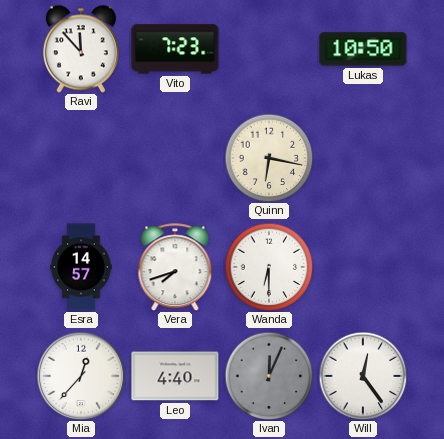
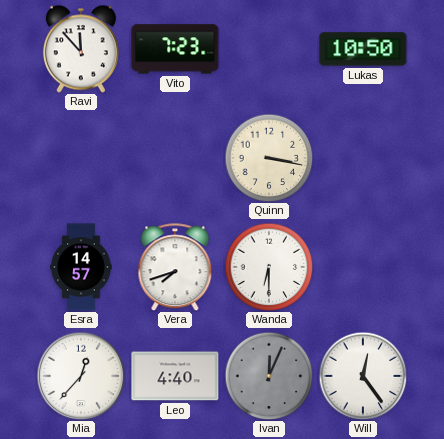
Quinn: 6:17 -> 3:17
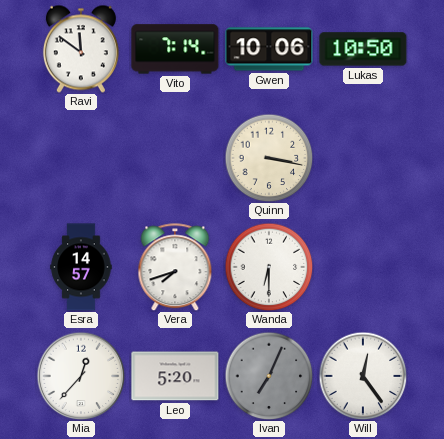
Ravi: 11:53 -> 11:51
Vito: 7:23 -> 7:14
Gwen: none -> 10:06
Leo: 4:40 -> 5:20
Ivan: 12:04 -> 7:04
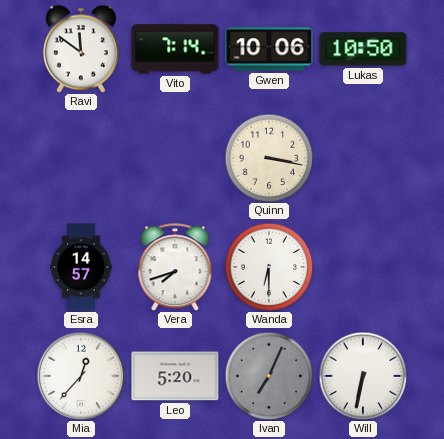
Will: 12:24 -> 6:32
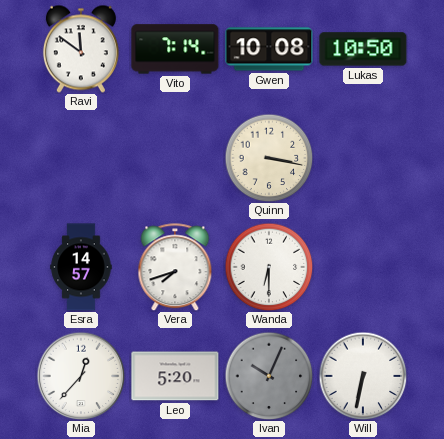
Gwen: 10:06 -> 10:08
Ivan: 7:04 -> 10:04
